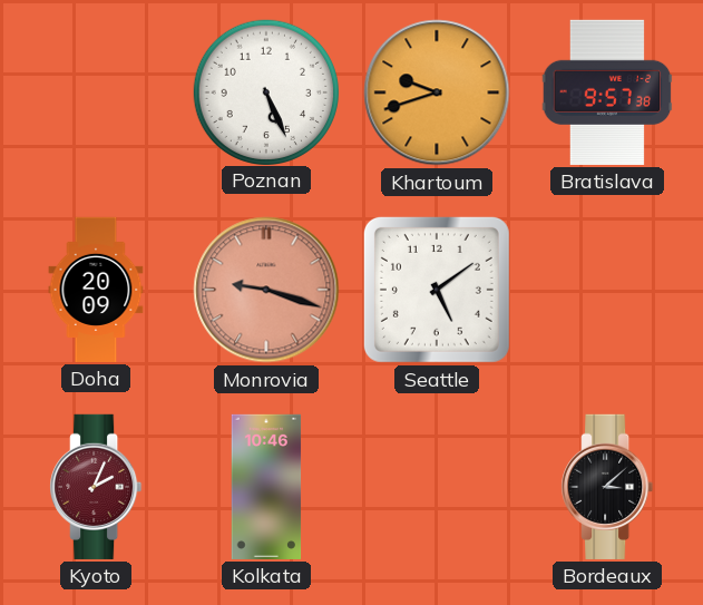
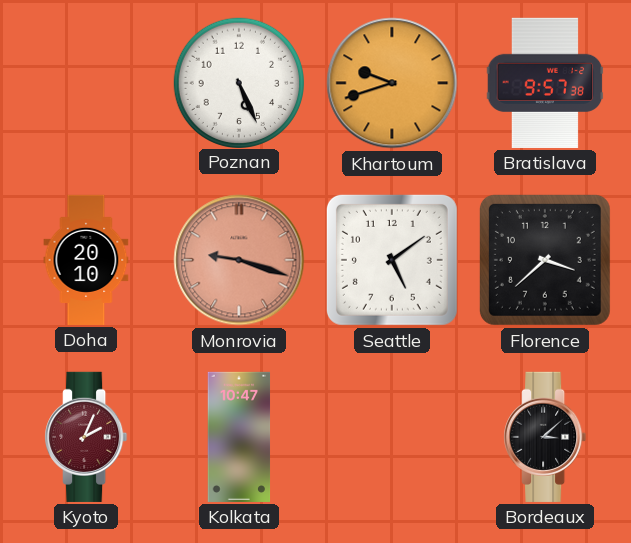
Doha: 20:09 -> 20:10
Florence: none -> 3:38
Kolkata: 10:46 -> 10:47
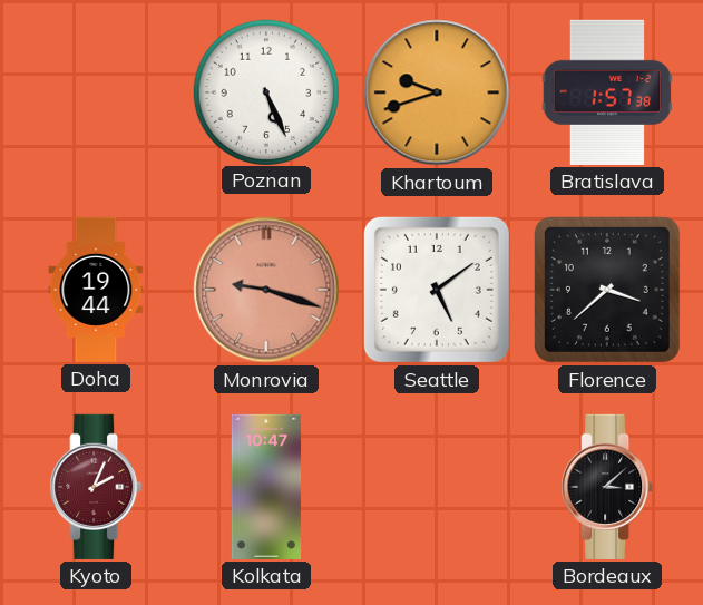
Bratislava: 9:57 -> 1:57
Doha: 20:10 -> 19:44
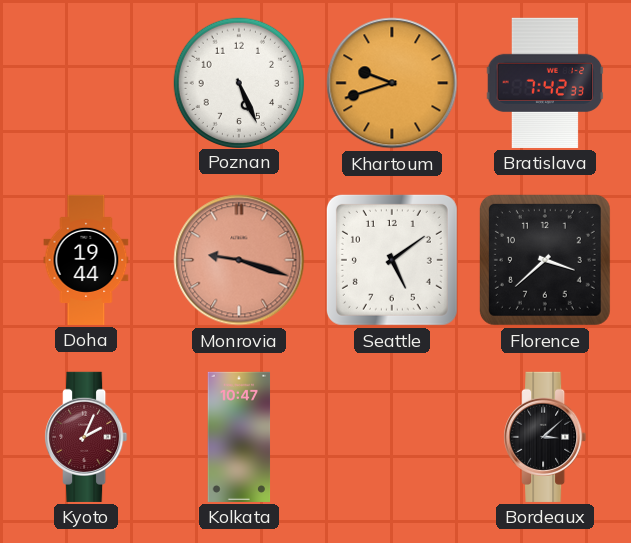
Bratislava: 1:57 -> 7:42
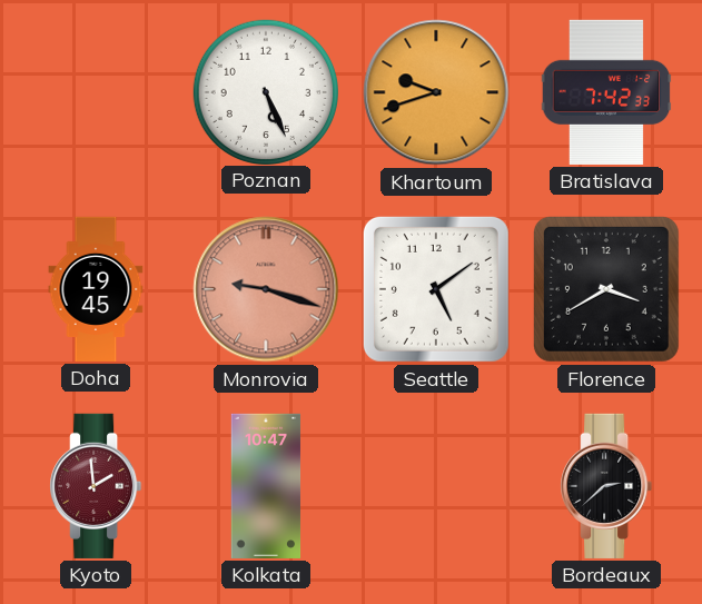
Doha: 19:44 -> 19:45
Florence: 3:38 -> 3:40
Kyoto: 2:04 -> 1:59
Bordeaux: 3:08 -> 2:38
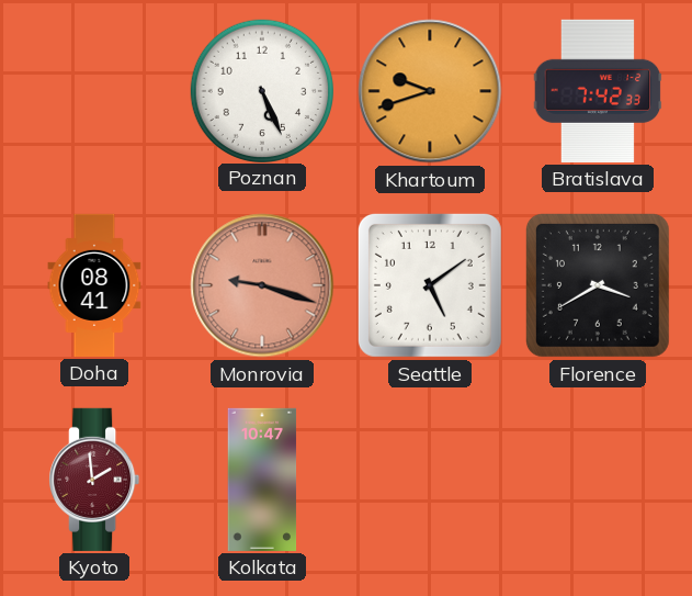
Doha: 19:45 -> 08:41
Bordeaux: 2:38 -> none
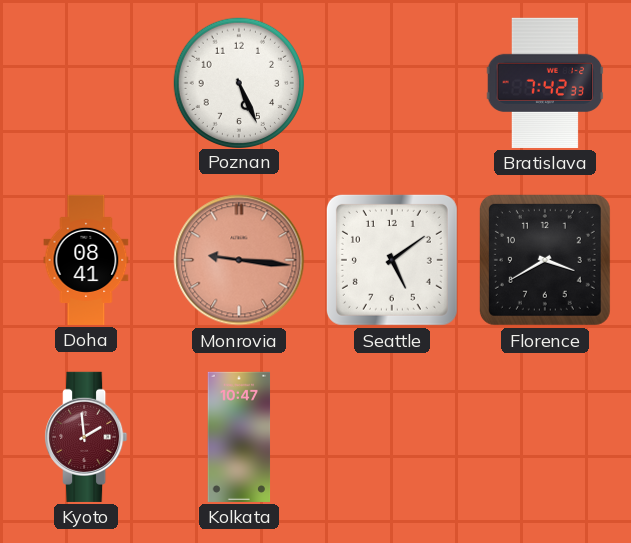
Khartoum: 9:42 -> none
Monrovia: 9:18 -> 9:16
